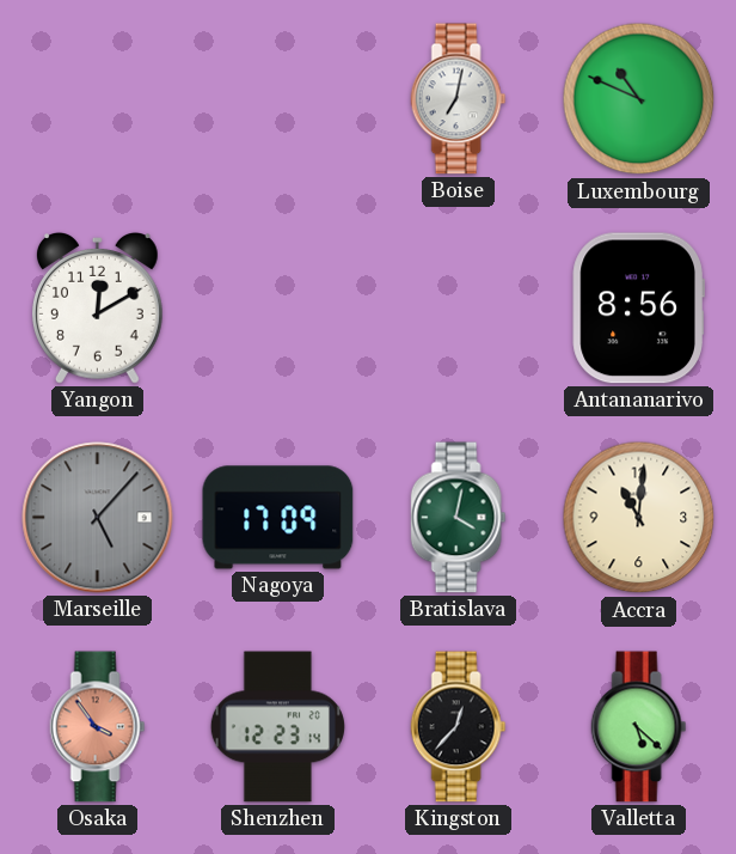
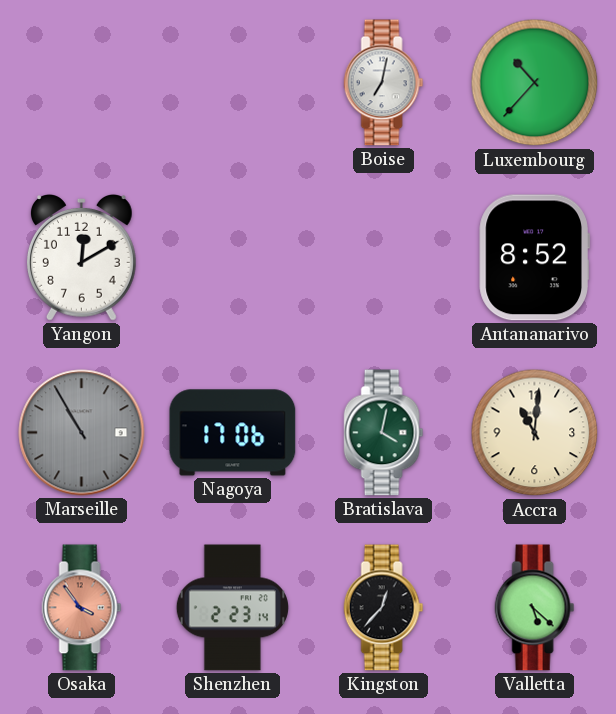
Luxembourg: 10:49 -> 10:37
Antananarivo: 8:56 -> 8:52
Marseille: 5:07 -> 10:55
Nagoya: 17:09 -> 17:06
Shenzhen: 12:23 -> 2:23
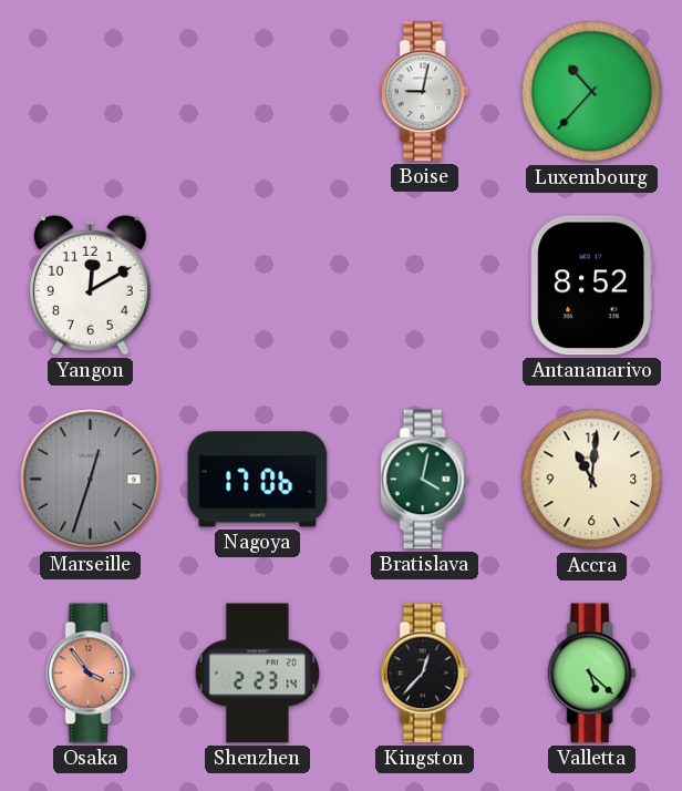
Boise: 7:02 -> 9:02
Marseille: 10:55 -> 12:33
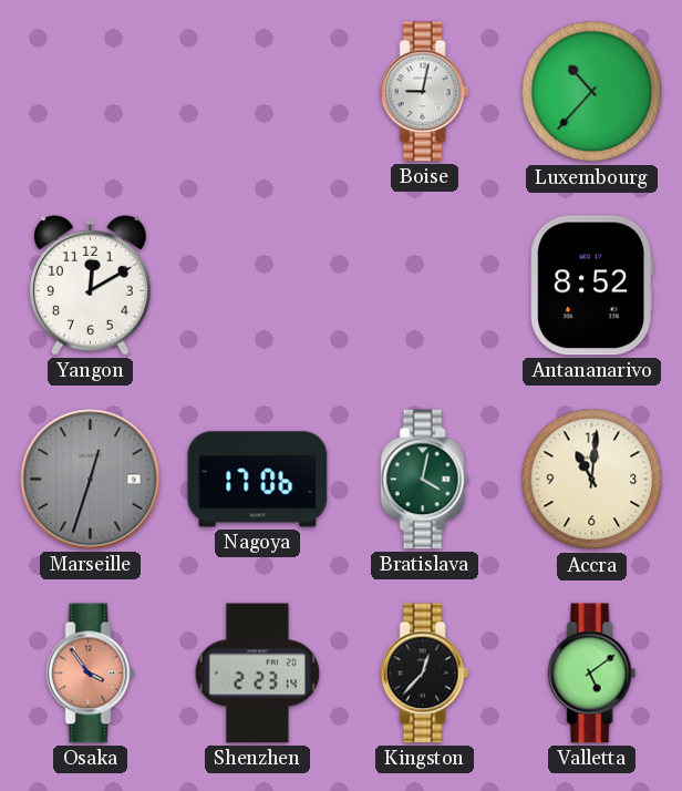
Valletta: 5:22 -> 5:09
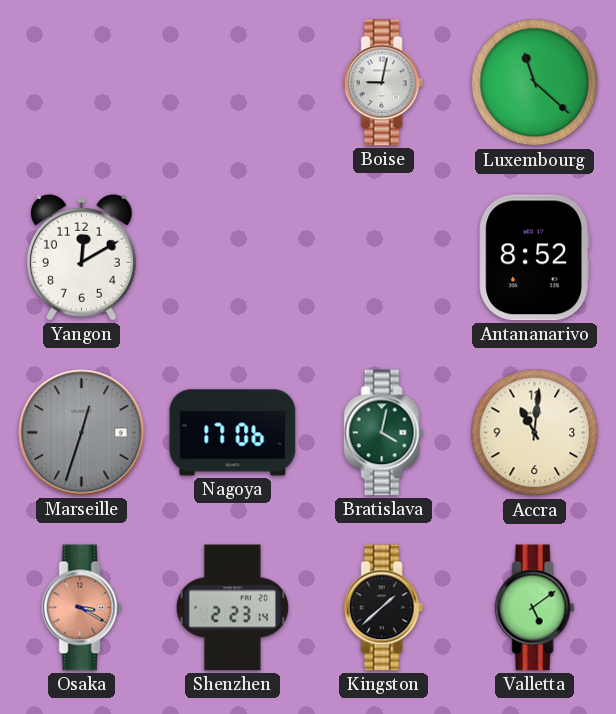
Luxembourg: 10:37 -> 11:22
Osaka: 3:54 -> 3:20
Kingston: 12:37 -> 1:38
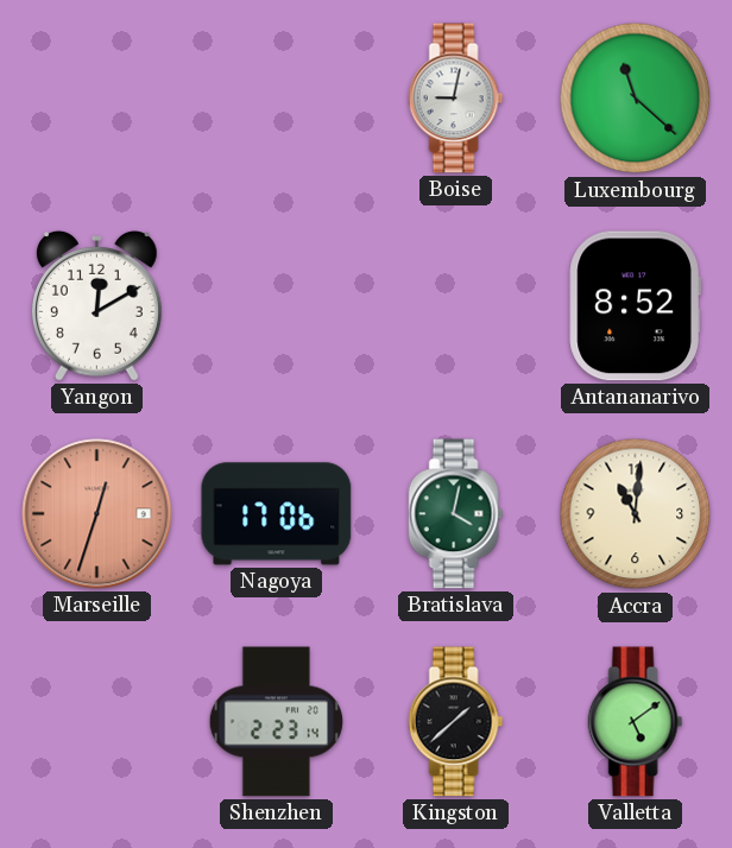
Marseille dial: grey -> salmon
Osaka: 3:20 -> none
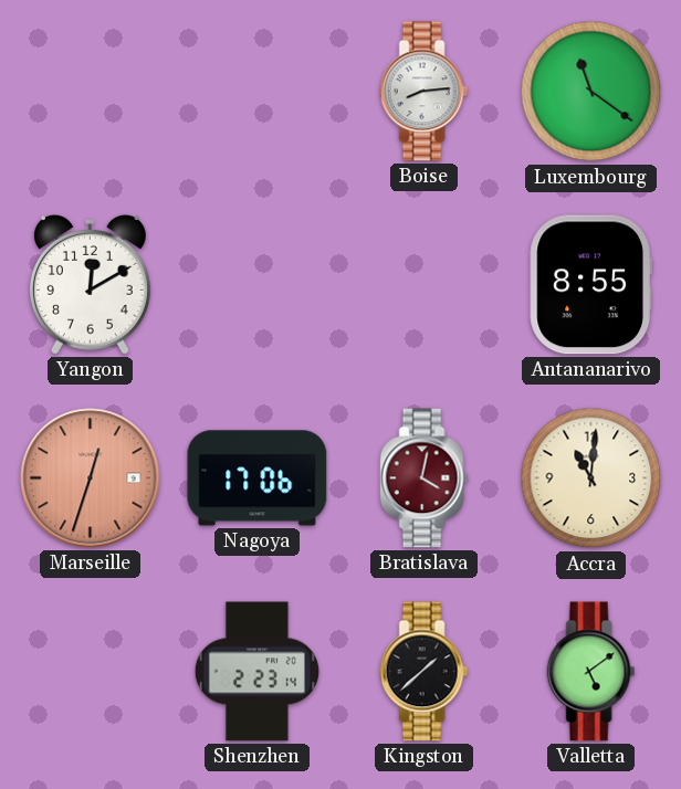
Boise: 9:02 -> 8:14
Luxembourg: 11:22 -> 11:21
Antananarivo: 8:52 -> 8:55
Bratislava dial: green -> burgundy
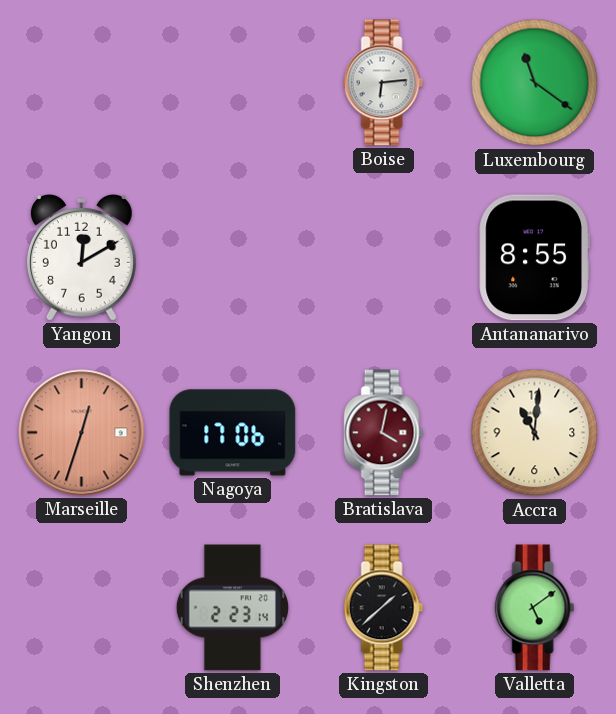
Boise: 8:14 -> 6:14
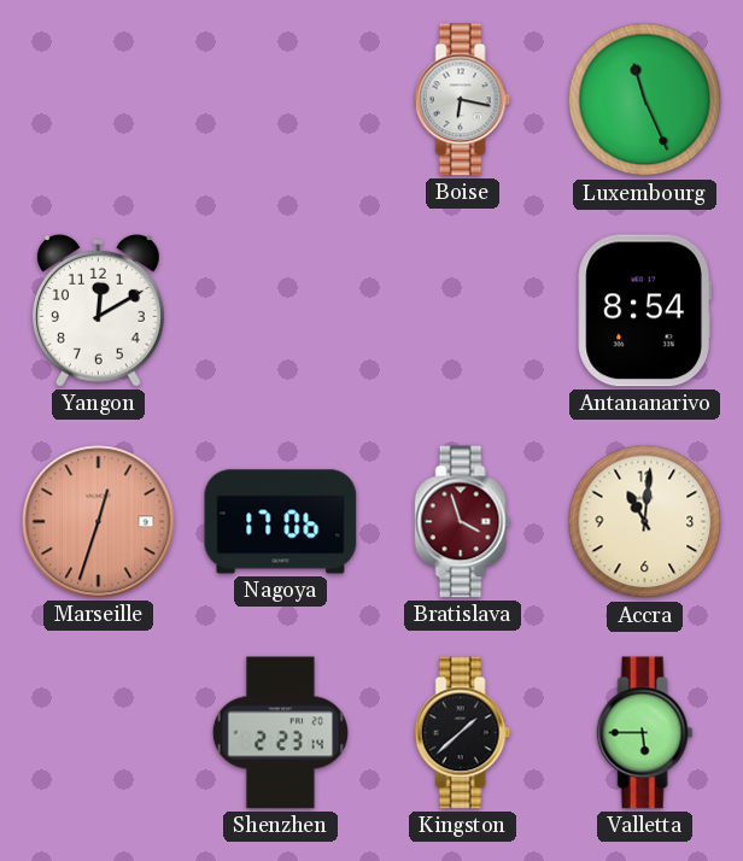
Boise: 6:14 -> 6:17
Luxembourg: 11:21 -> 11:26
Antananarivo: 8:55 -> 8:54
Bratislava: 4:02 -> 3:57
Valletta: 5:09 -> 5:45
